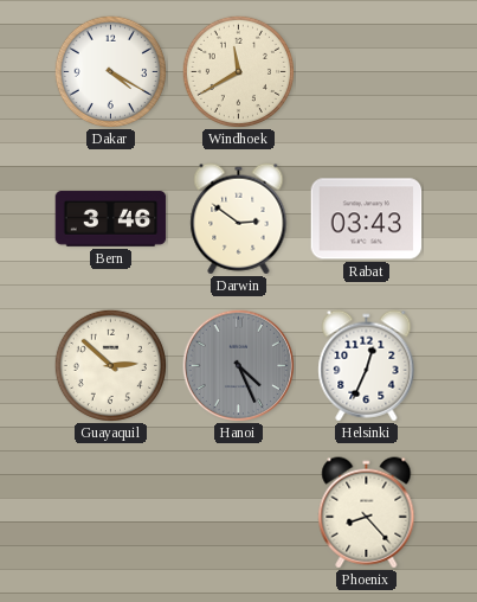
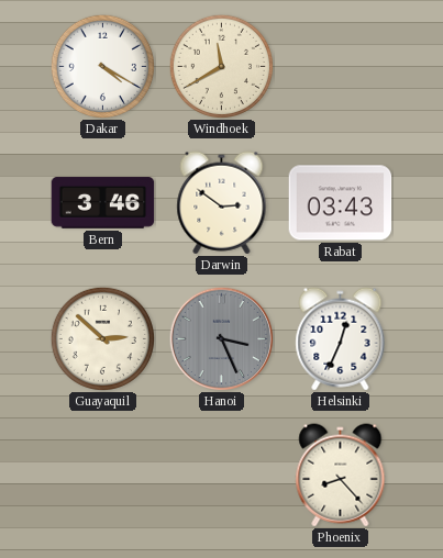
Hanoi: 4:26 -> 3:26
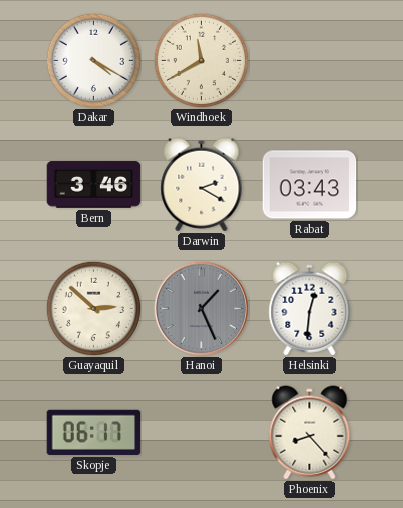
Darwin: 2:51 -> 2:20
Hanoi: 3:26 -> 1:26
Helsinki: 12:34 -> 12:31
Skopje: none -> 06:17
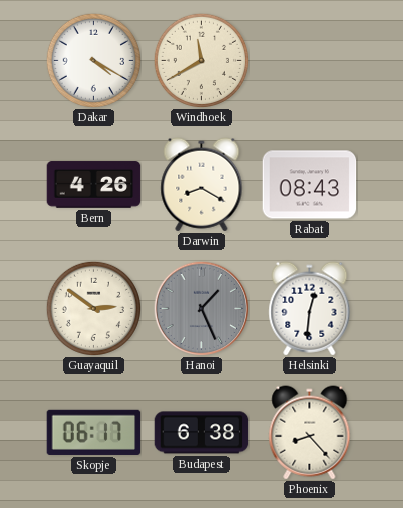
Bern: 3:46 -> 4:26
Darwin: 2:20 -> 8:20
Rabat: 03:43 -> 08:43
Guayaquil: 2:52 -> 2:51
Budapest: none -> 6:38
